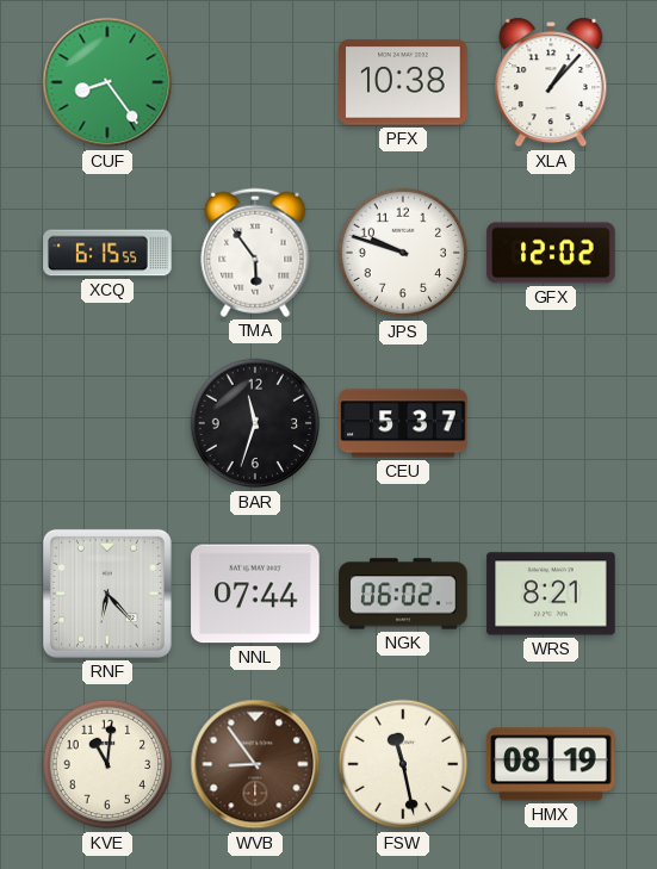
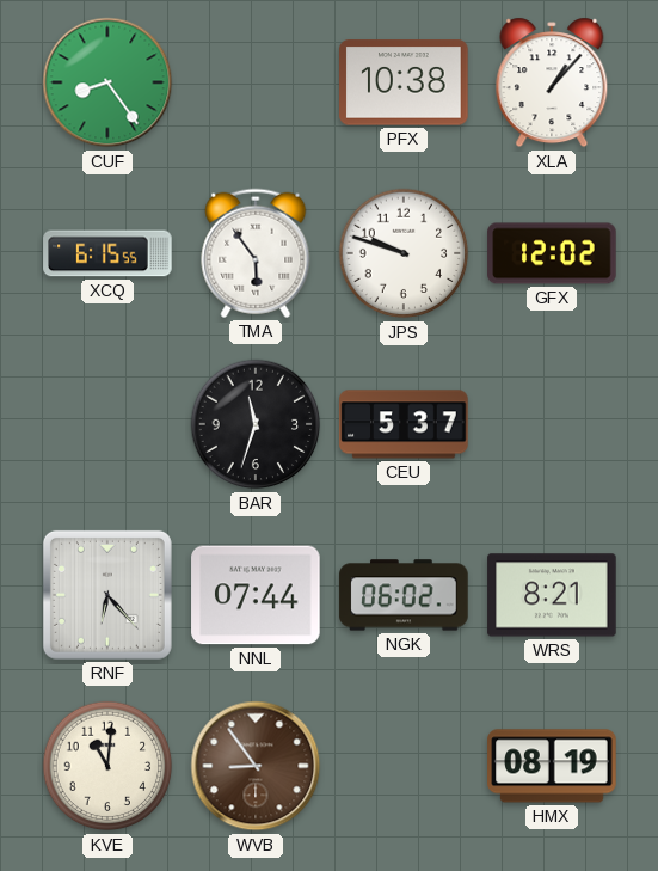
FSW: 11:28 -> none
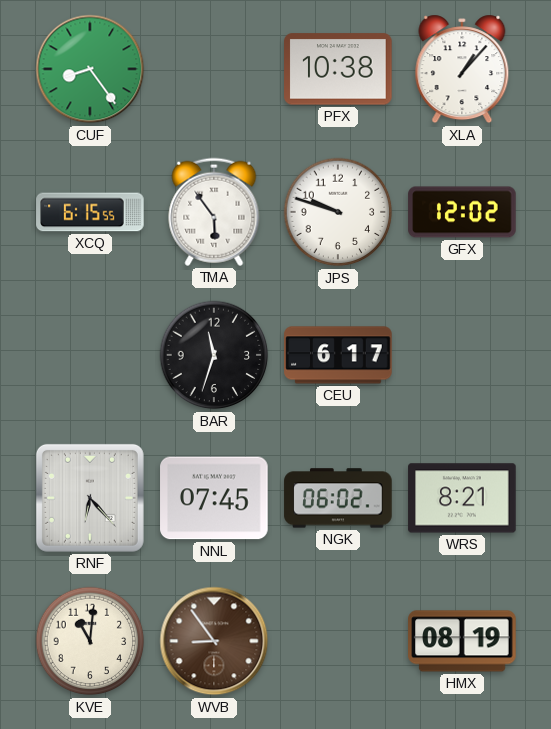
CEU: 5:37 -> 6:17
NNL: 07:44 -> 07:45
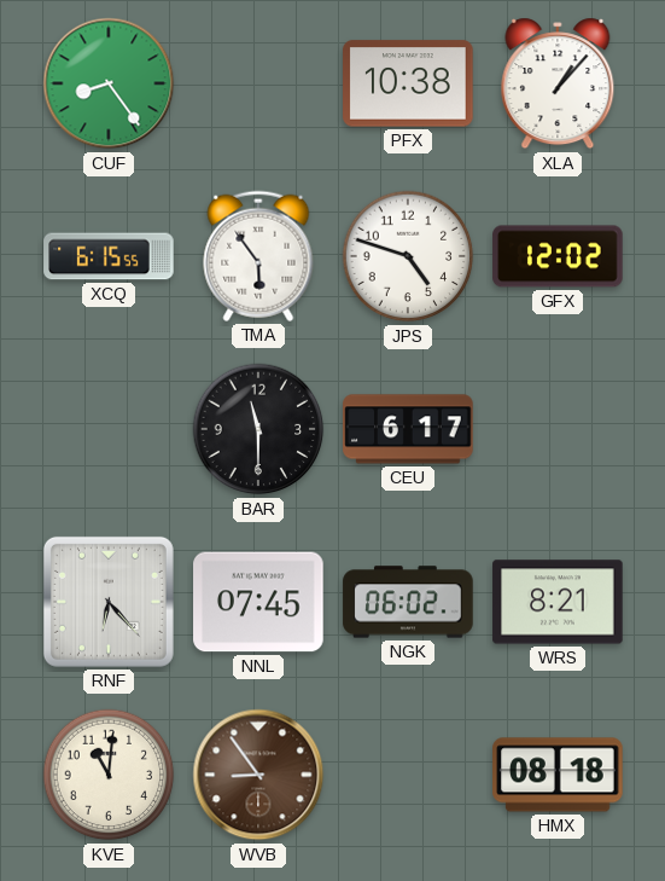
JPS: 9:48 -> 4:48
BAR: 11:33 -> 11:30
HMX: 08:19 -> 08:18
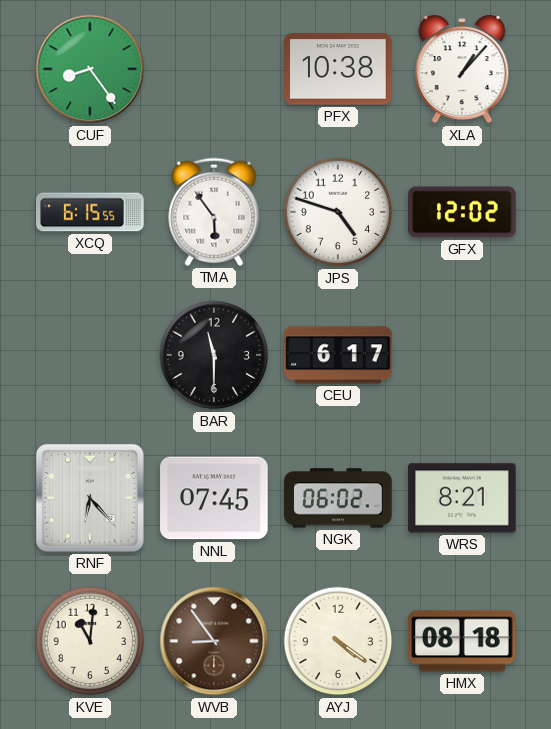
AYJ: none -> 4:21
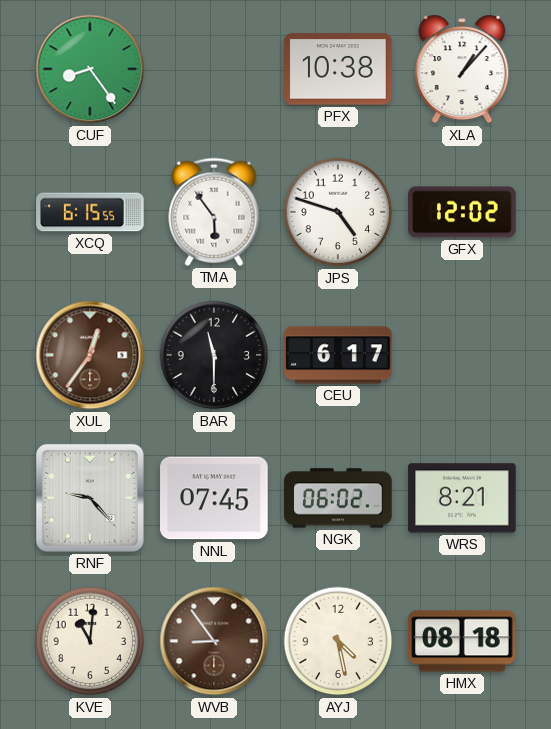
XUL: none -> 12:36
RNF: 6:23 -> 9:23
AYJ: 4:21 -> 4:28
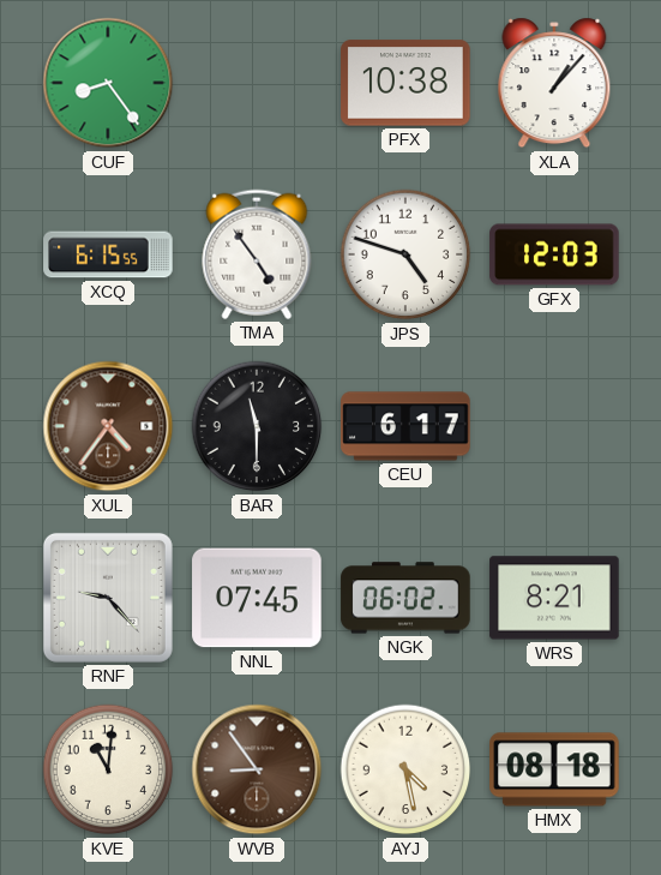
TMA: 5:54 -> 4:54
GFX: 12:02 -> 12:03
XUL: 12:36 -> 4:36
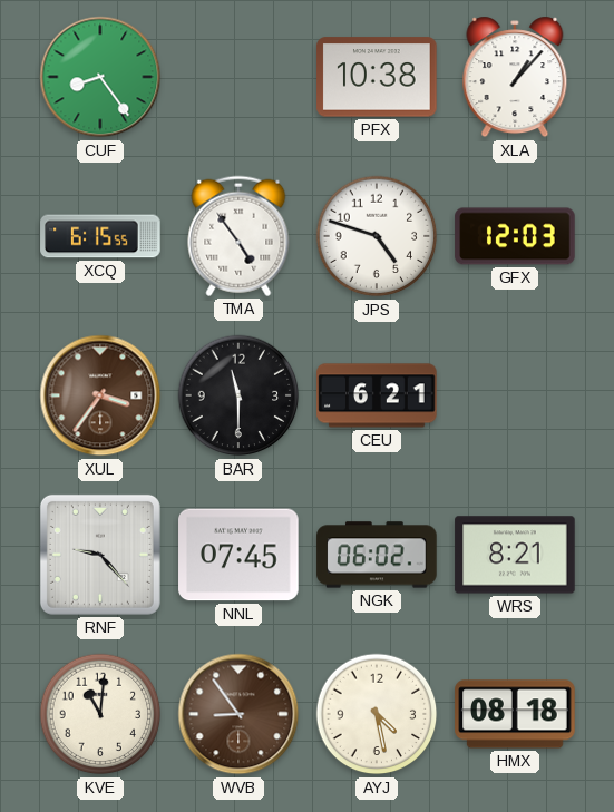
XUL: 4:36 -> 3:36
CEU: 6:17 -> 6:21
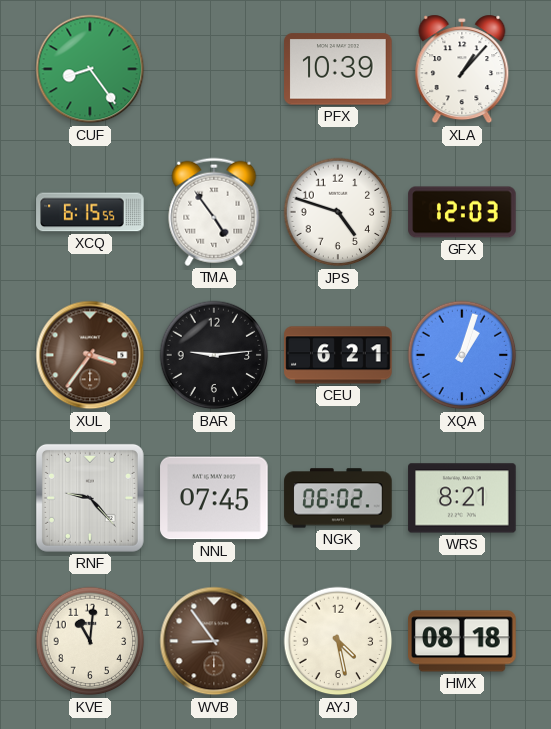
PFX: 10:38 -> 10:39
BAR: 11:30 -> 9:14
XQA: none -> 1:03
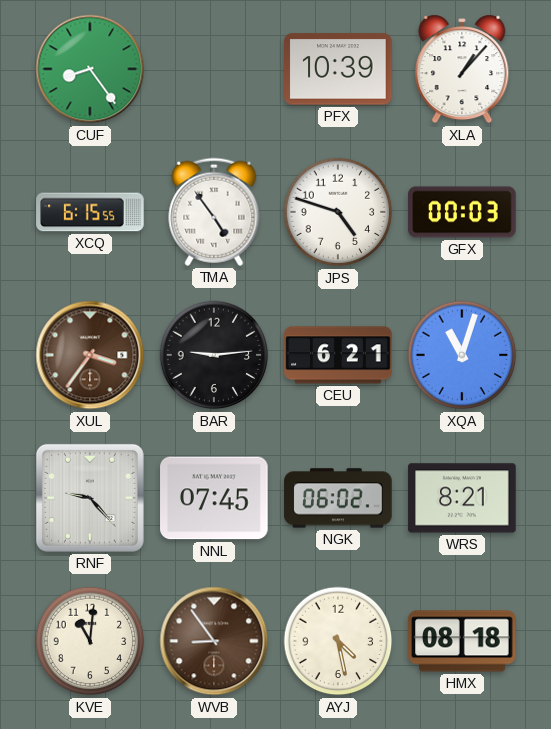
GFX: 12:03 -> 00:03
XQA: 1:03 -> 11:03
